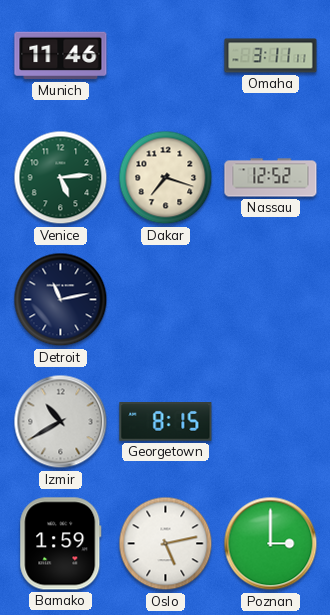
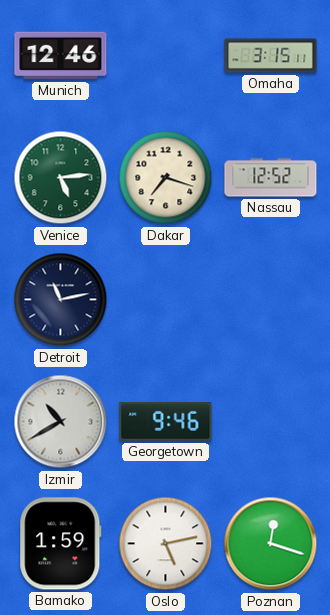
Munich: 11:46 -> 12:46
Omaha: 3:11 -> 3:15
Georgetown: 8:15 -> 9:46
Poznan: 3:00 -> 12:18
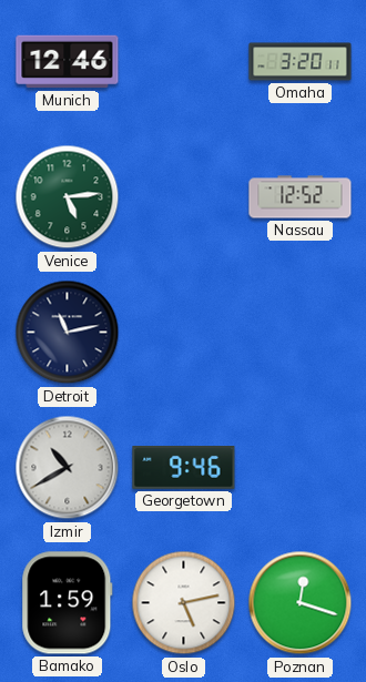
Omaha: 3:15 -> 3:20
Dakar: 7:18 -> none
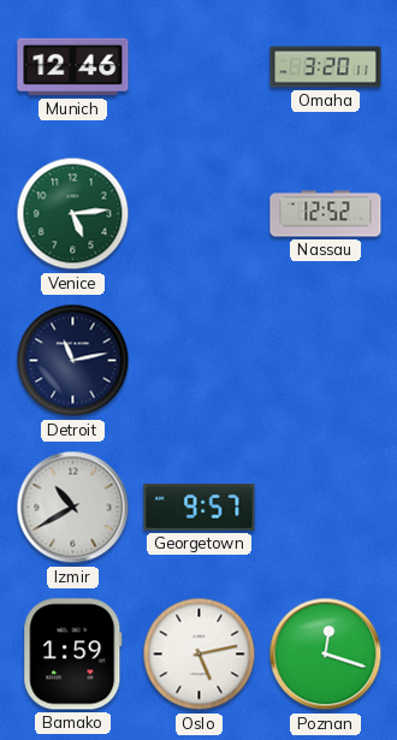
Georgetown: 9:46 -> 9:57
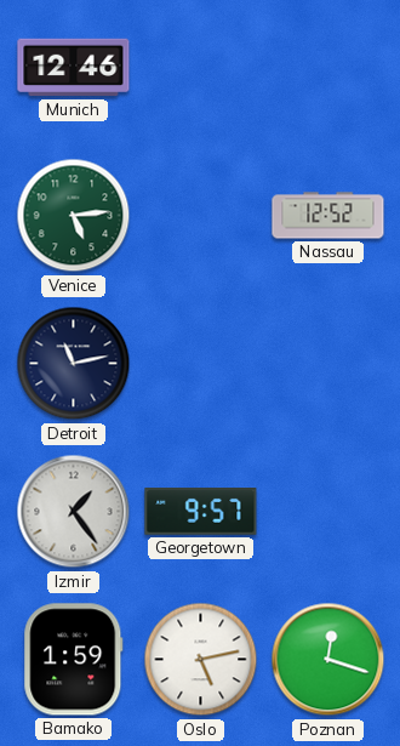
Omaha: 3:20 -> none
Izmir: 10:40 -> 1:24
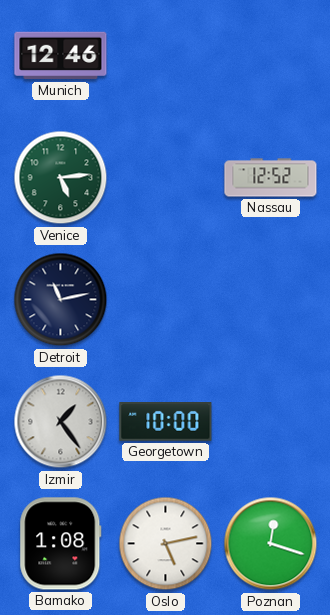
Georgetown: 9:57 -> 10:00
Bamako: 1:59 -> 1:08
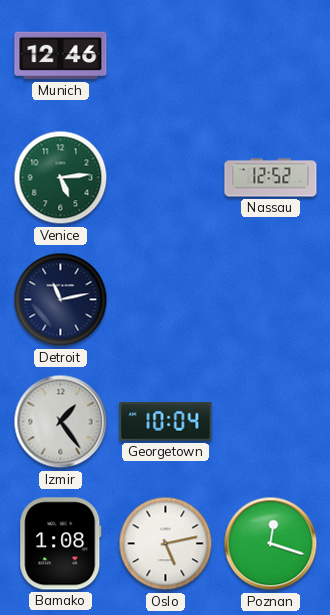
Georgetown: 10:00 -> 10:04
